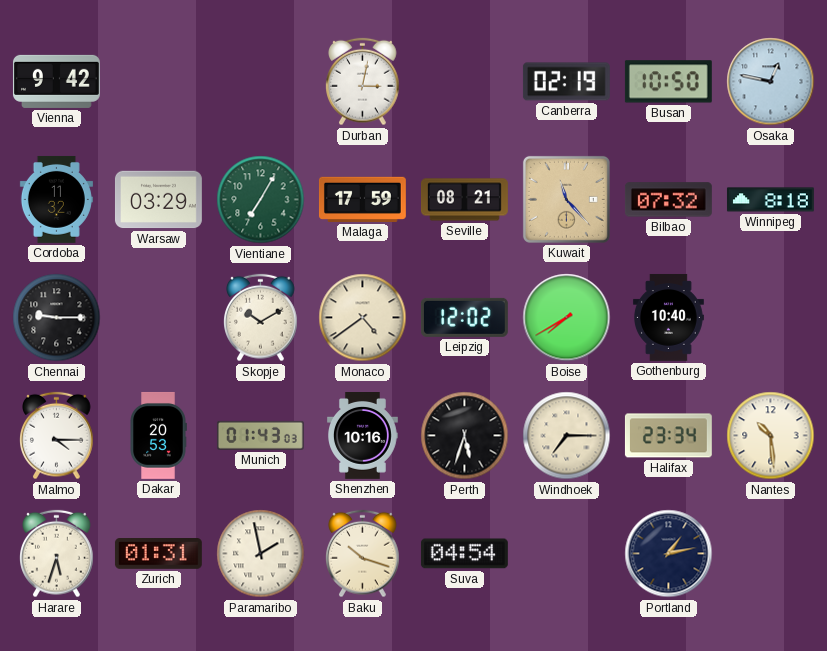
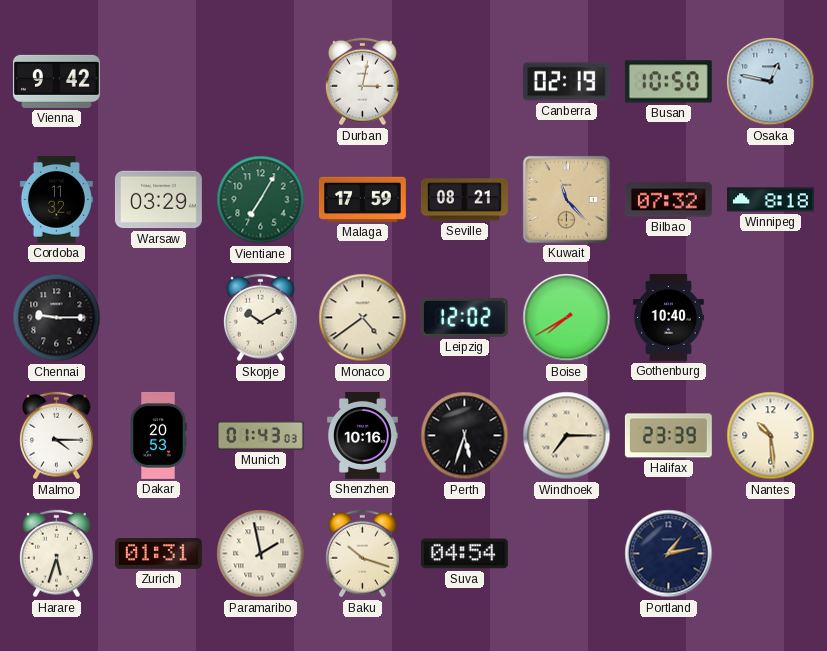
Halifax: 23:34 -> 23:39
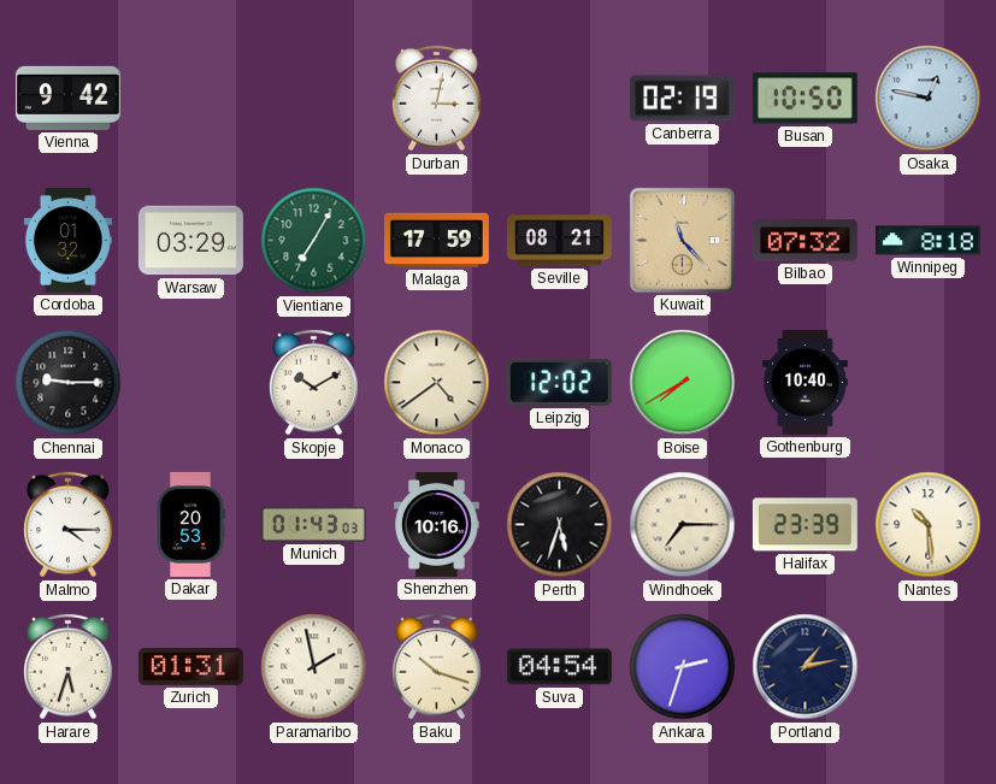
Cordoba: 11:32 -> 01:32
Ankara: none -> 2:33
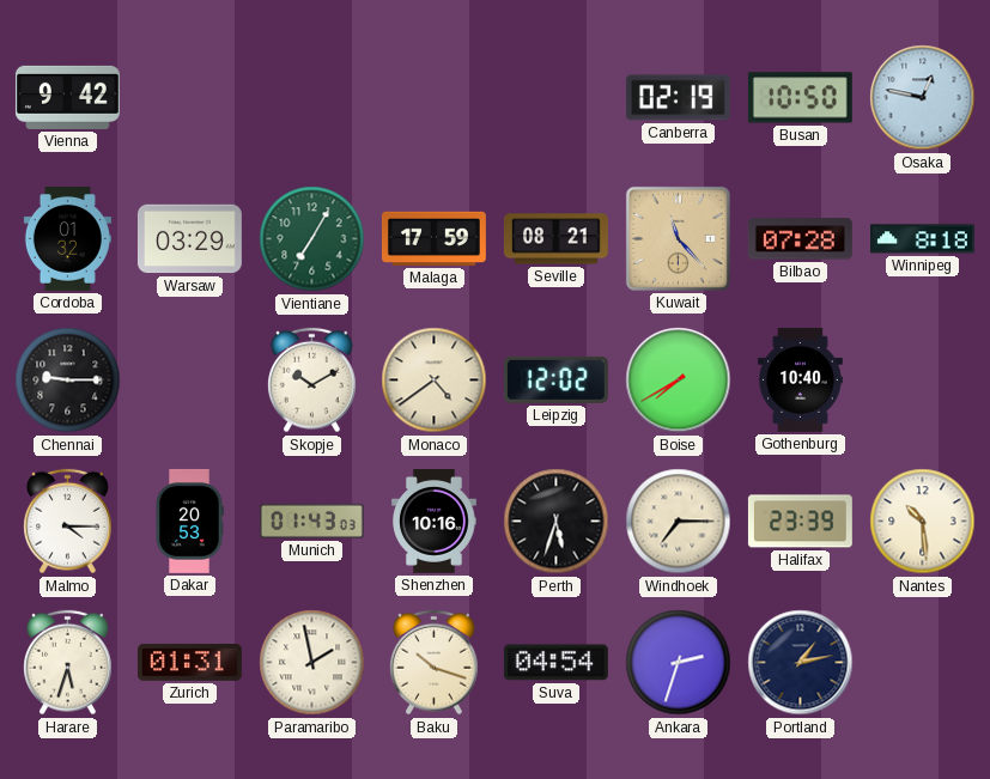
Durban: 3:02 -> none
Bilbao: 07:32 -> 07:28
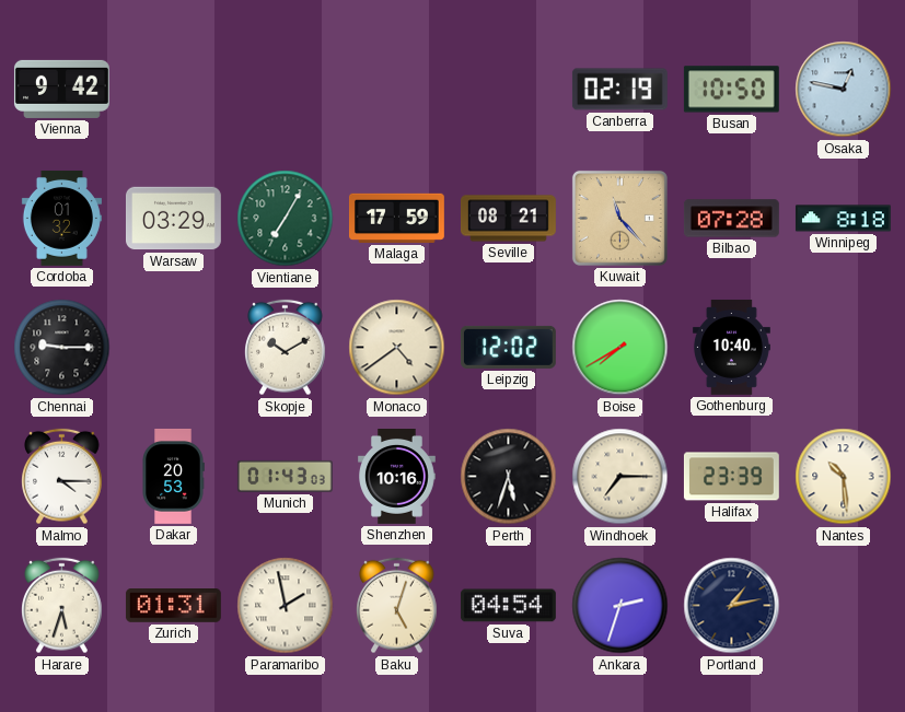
Baku: 10:18 -> 5:03
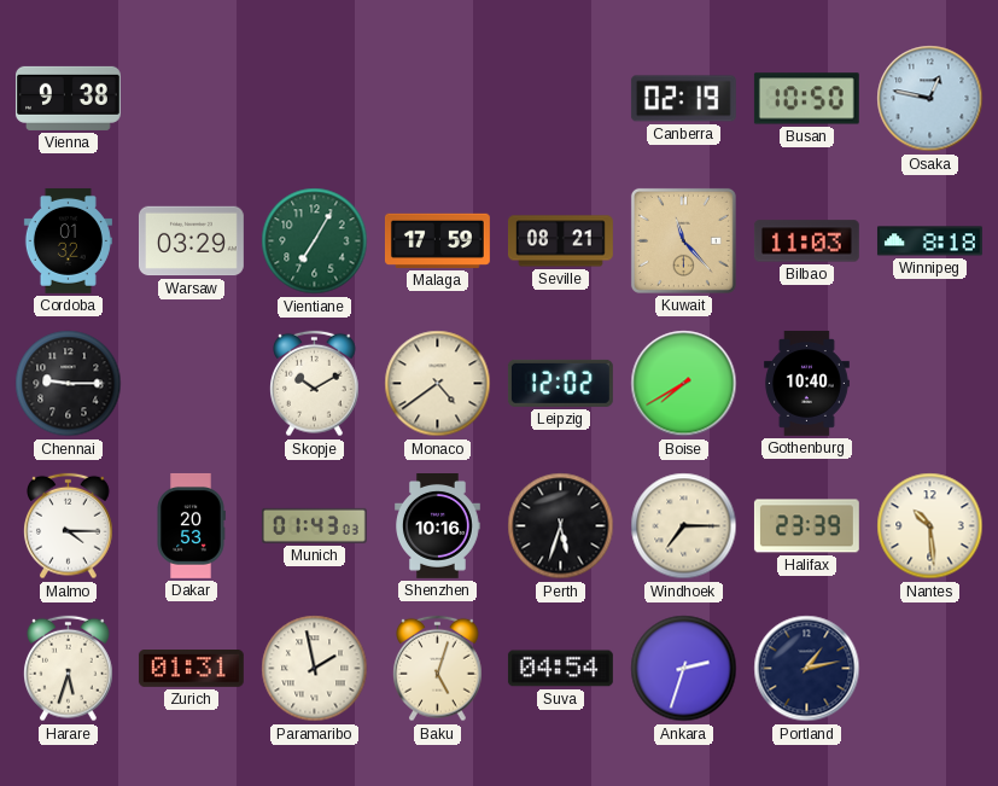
Vienna: 9:42 -> 9:38
Bilbao: 07:28 -> 11:03
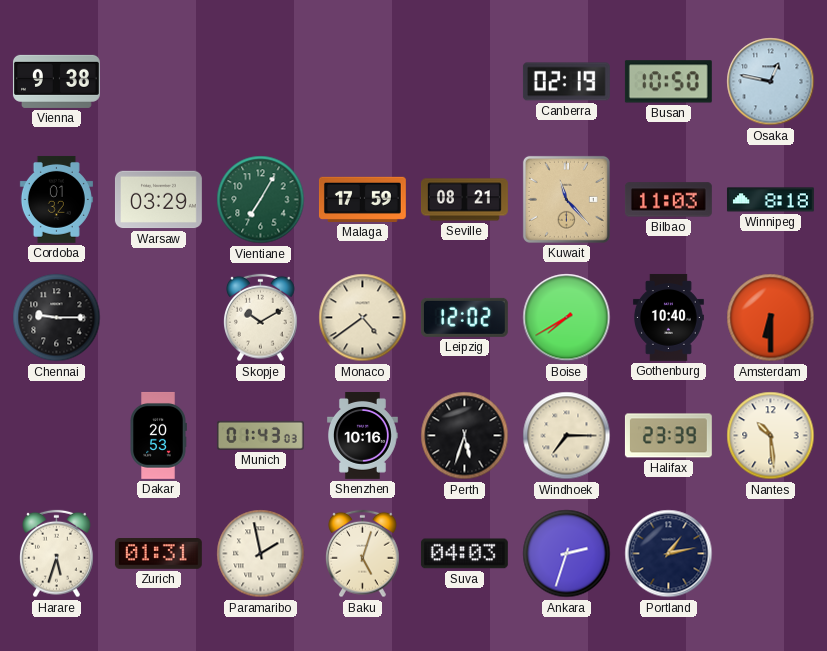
Amsterdam: none -> 6:30
Malmo: 4:15 -> none
Suva: 04:54 -> 04:03
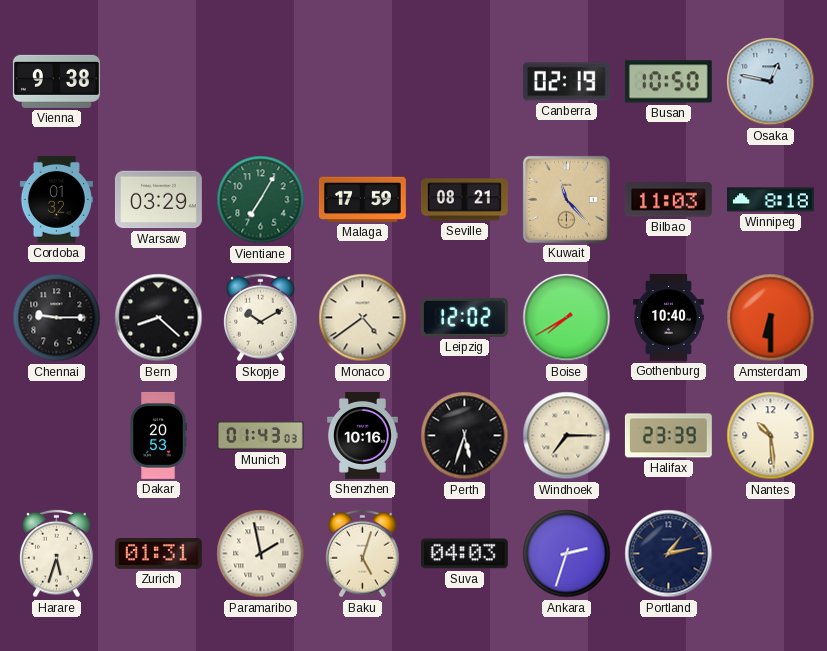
Bern: none -> 8:22
